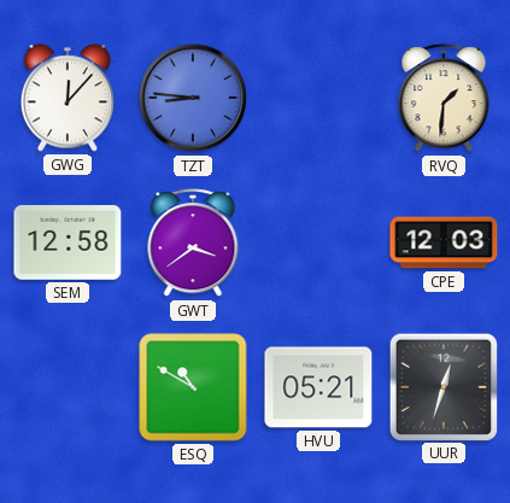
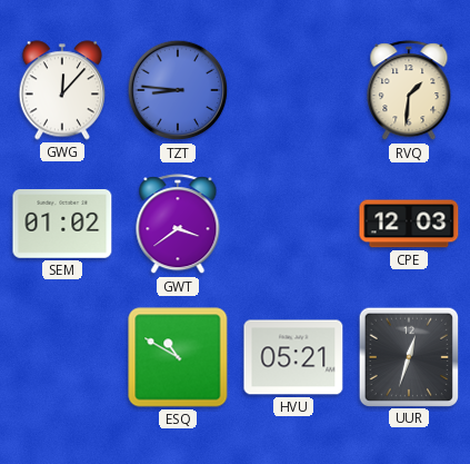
SEM: 12:58 -> 01:02
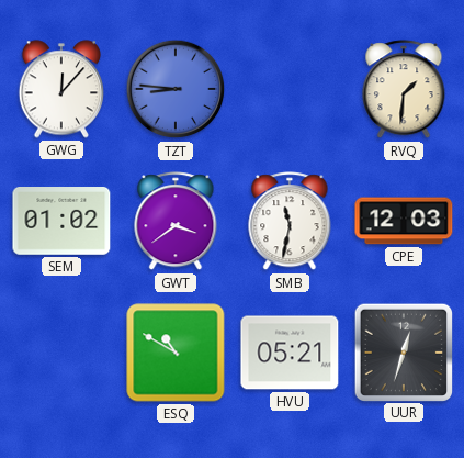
SMB: none -> 11:32
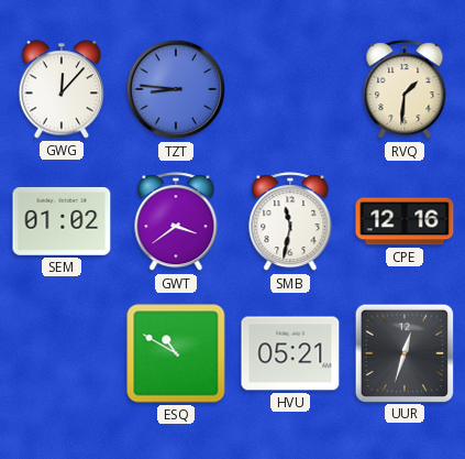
CPE: 12:03 -> 12:16
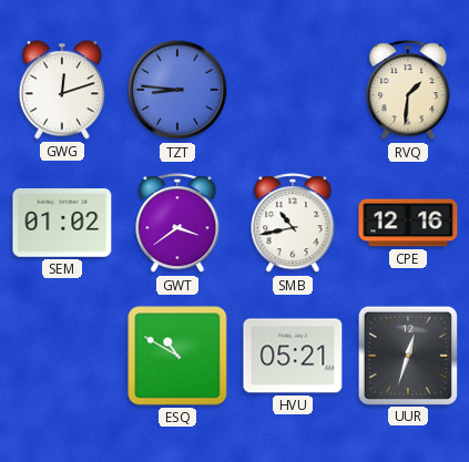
GWG: 12:07 -> 12:12
SMB: 11:32 -> 10:43
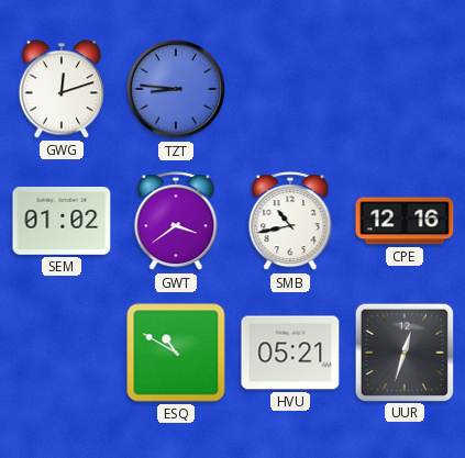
RVQ: 1:31 -> none
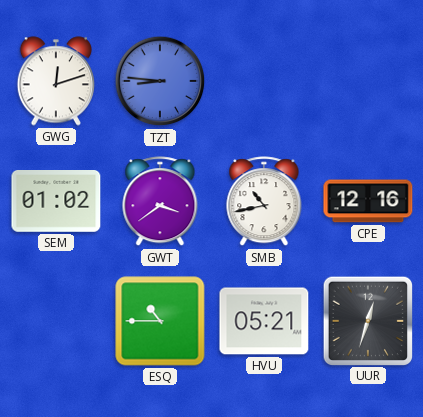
ESQ: 10:50 -> 10:45
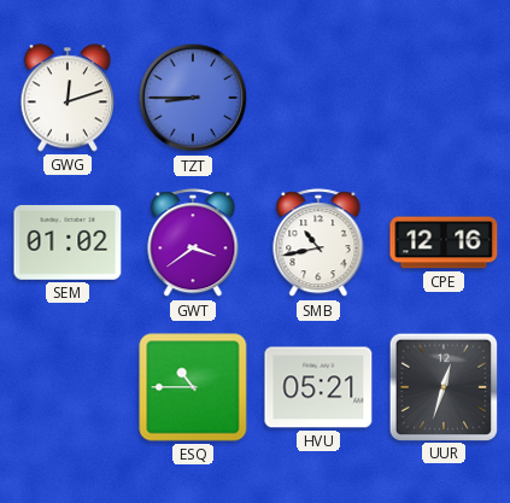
TZT: 8:46 -> 8:45
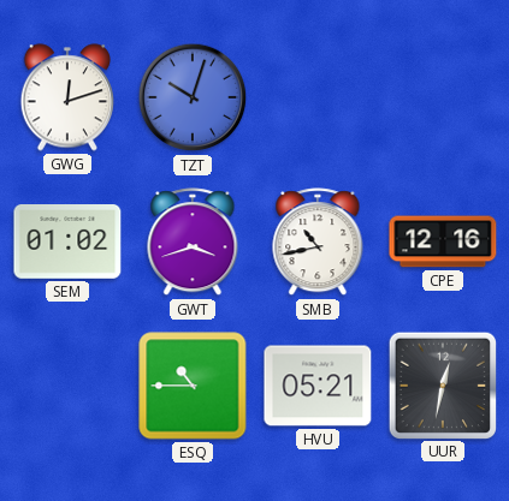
TZT: 8:45 -> 10:03
GWT: 3:39 -> 3:42
UUR: 12:33 -> 12:32
